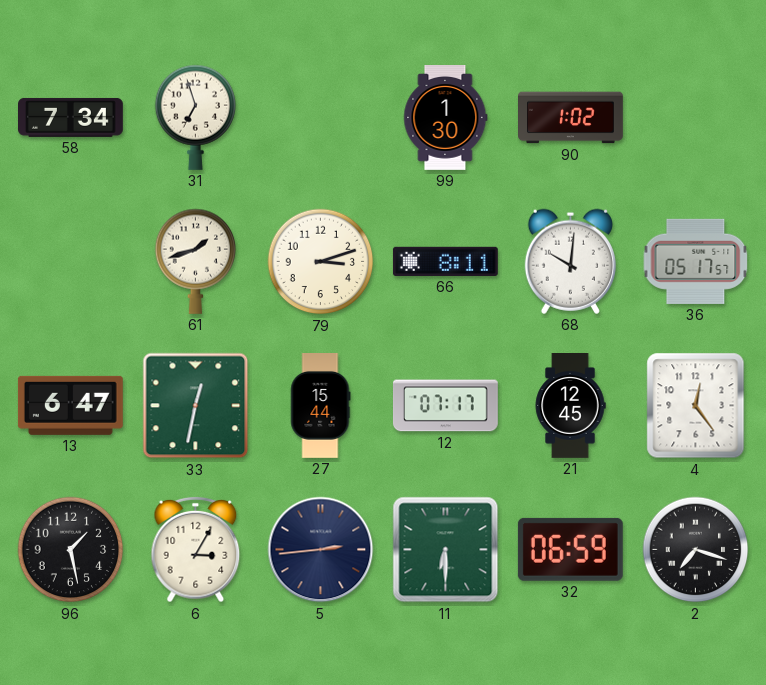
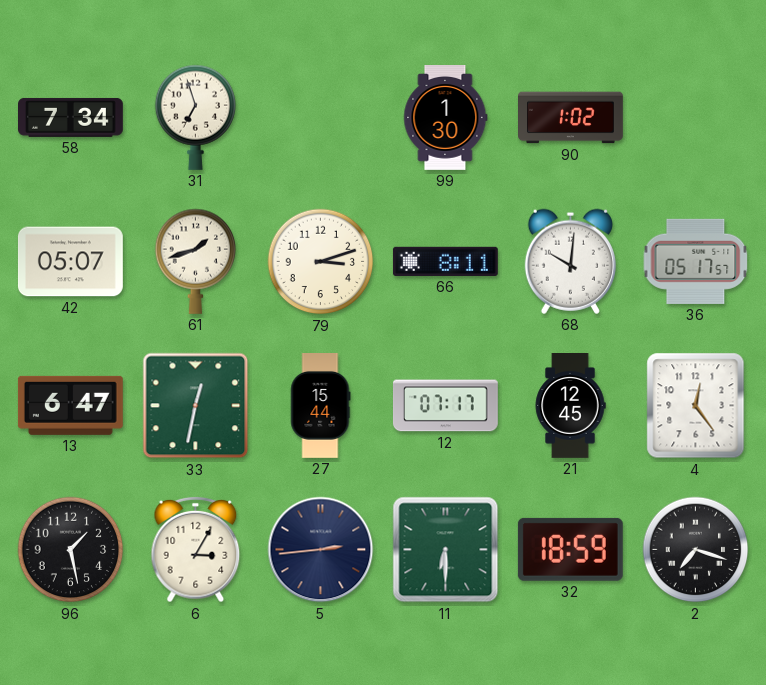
42: none -> 05:07
32: 06:59 -> 18:59
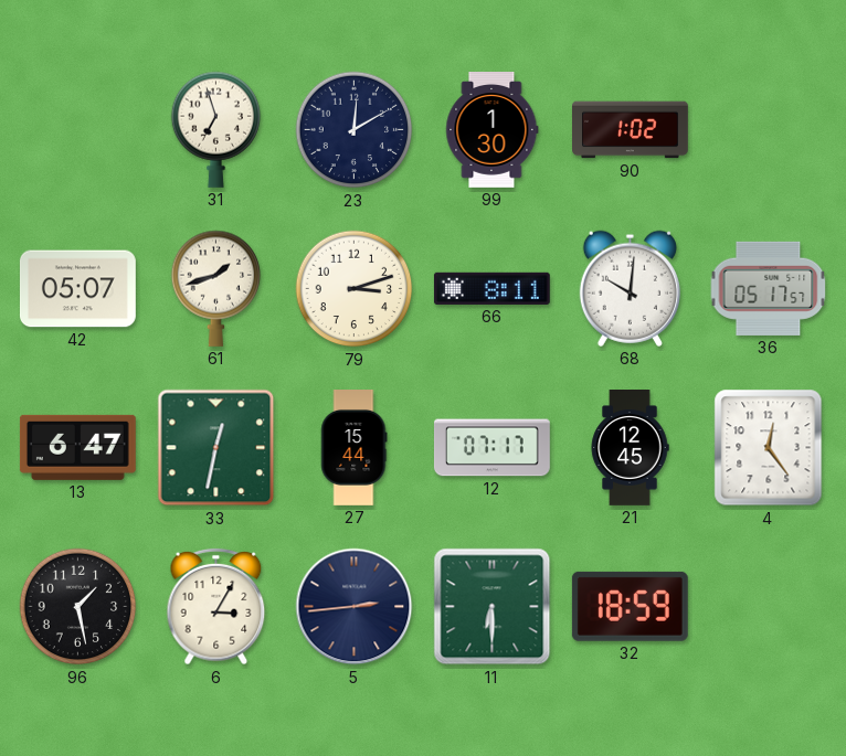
58: 7:34 -> none
23: none -> 12:10
2: 7:18 -> none
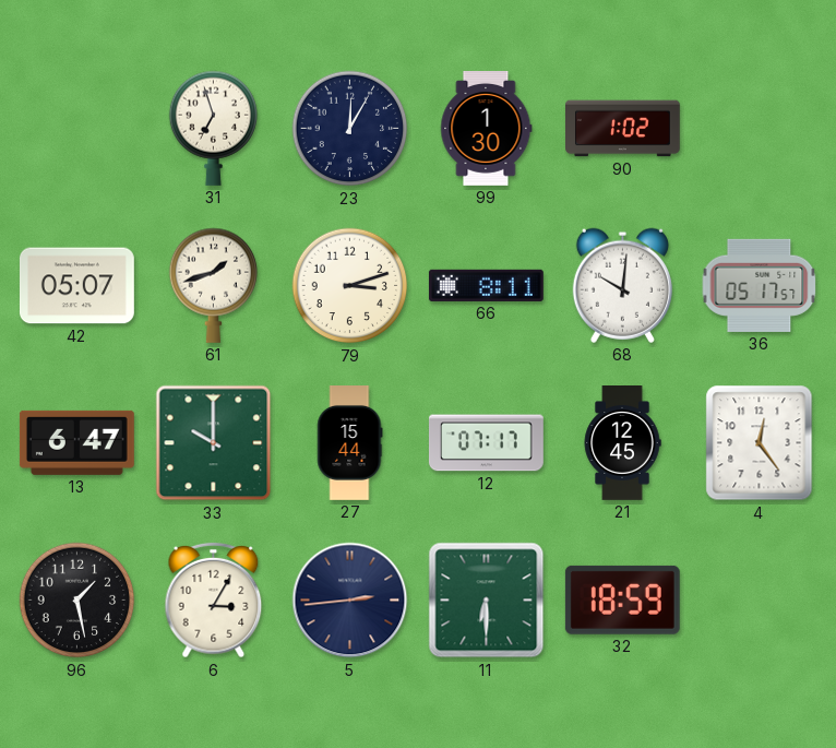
23: 12:10 -> 12:05
33: 12:32 -> 10:00
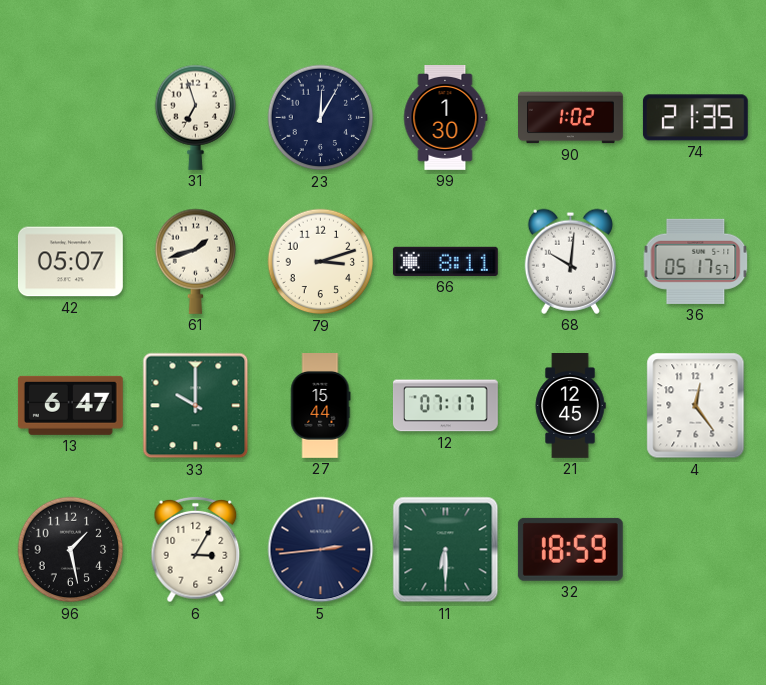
74: none -> 21:35
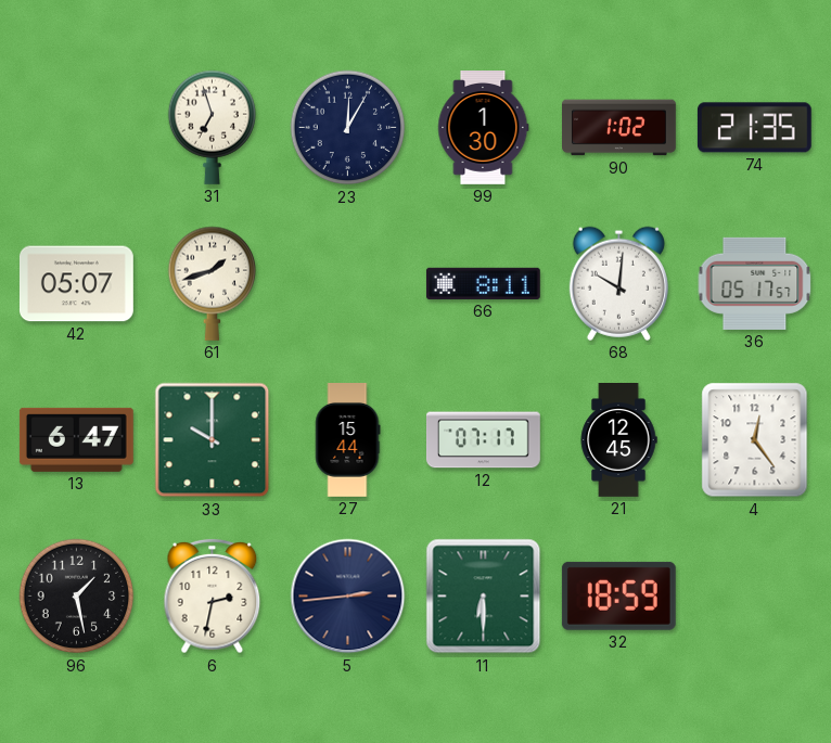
79: 3:12 -> none
6: 3:05 -> 2:32
